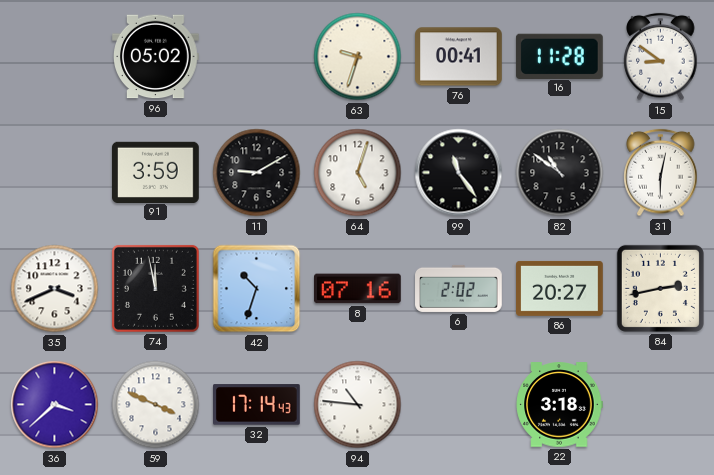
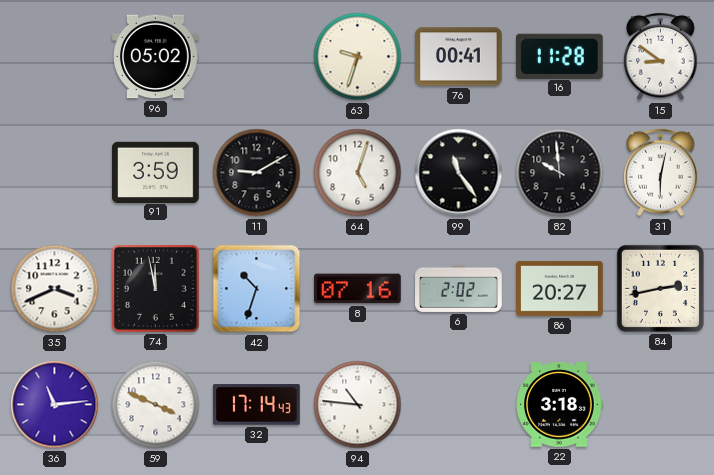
82: 10:51 -> 9:59
36: 3:38 -> 11:14
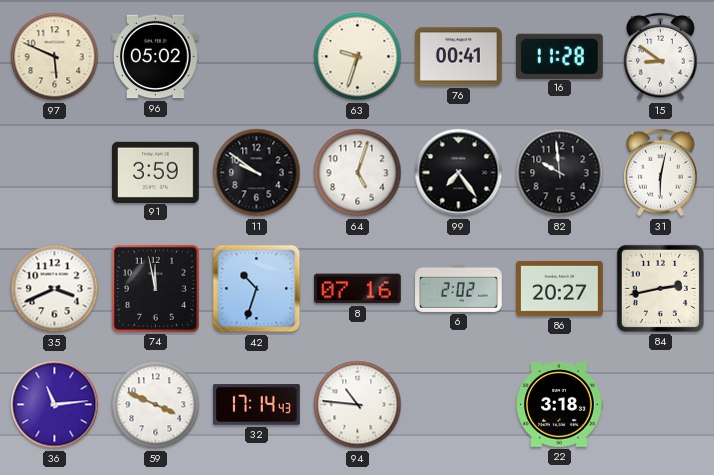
97: none -> 5:49
11: 9:10 -> 9:51
99: 11:24 -> 7:24
